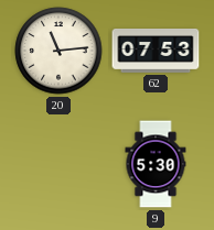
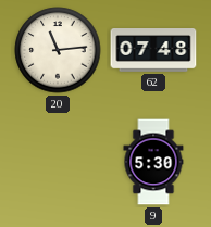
62: 07:53 -> 07:48
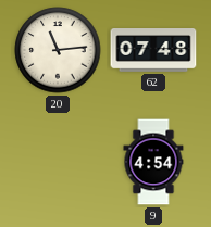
9: 5:30 -> 4:54
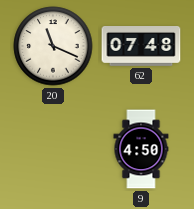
20: 11:14 -> 11:19
9: 4:54 -> 4:50
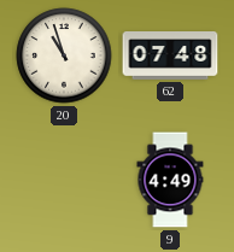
20: 11:19 -> 10:57
9: 4:50 -> 4:49
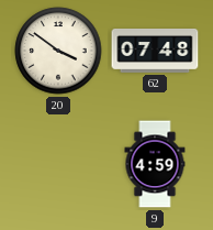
20: 10:57 -> 3:51
9: 4:49 -> 4:59
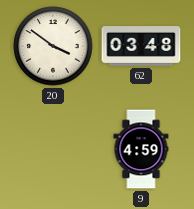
62: 07:48 -> 03:48
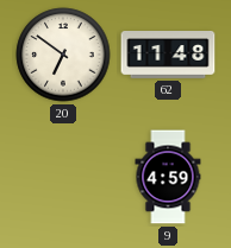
20: 3:51 -> 6:51
62: 03:48 -> 11:48
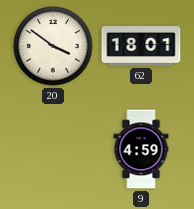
20: 6:51 -> 3:51
62: 11:48 -> 18:01
